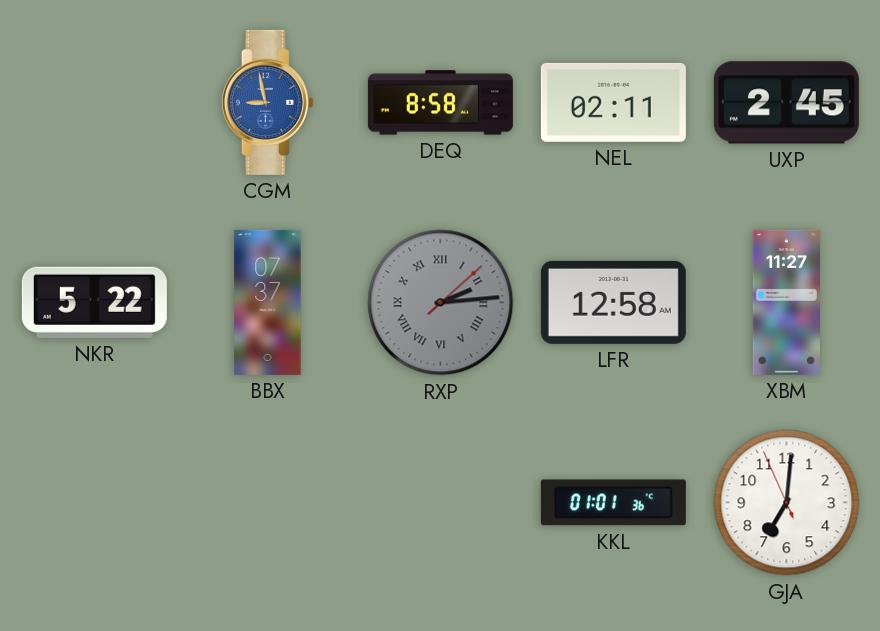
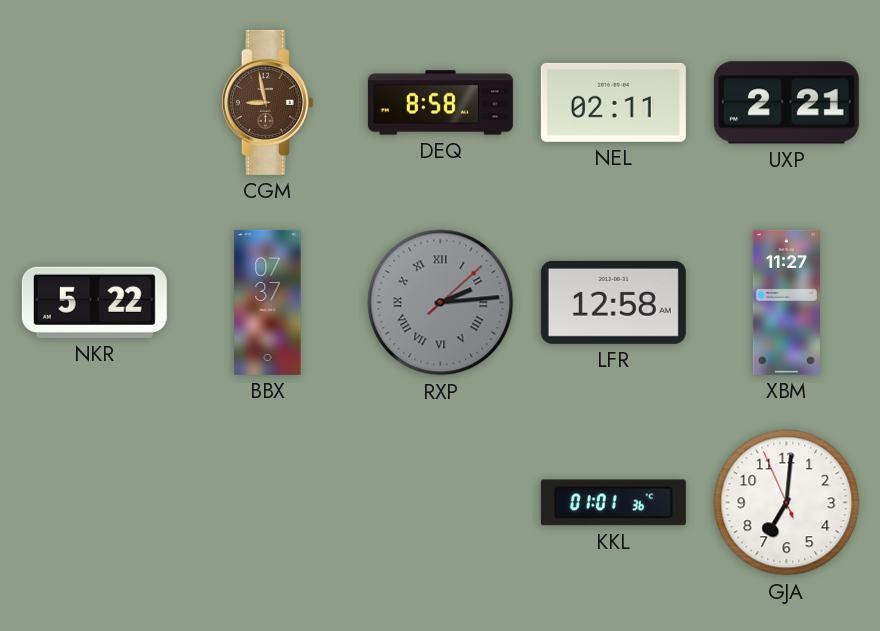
CGM dial: blue -> brown
UXP: 2:45 -> 2:21
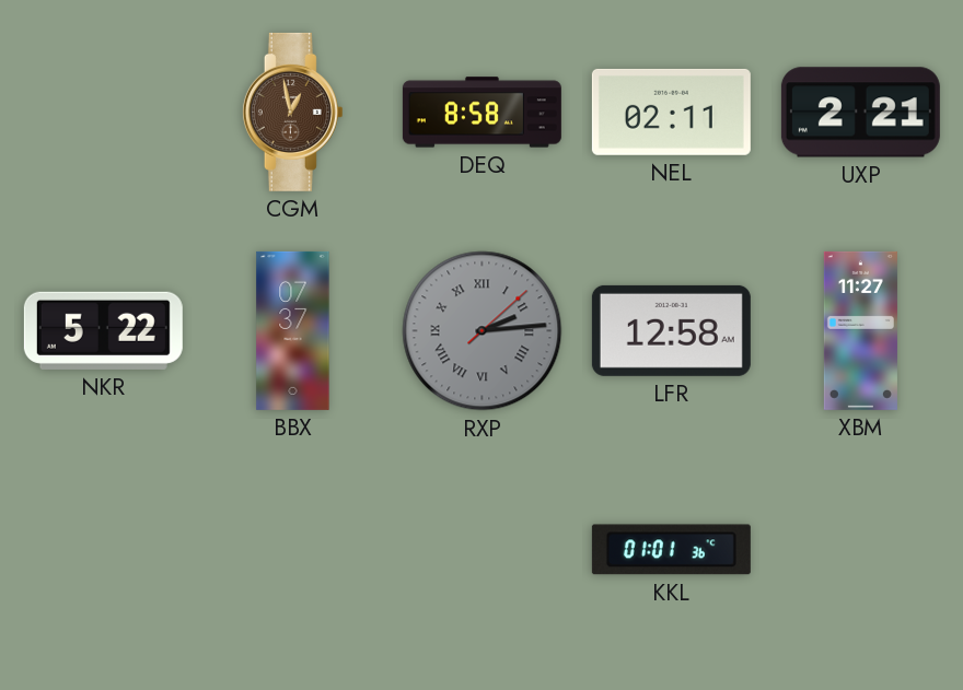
CGM: 8:58 -> 12:58
GJA: 7:00 -> none
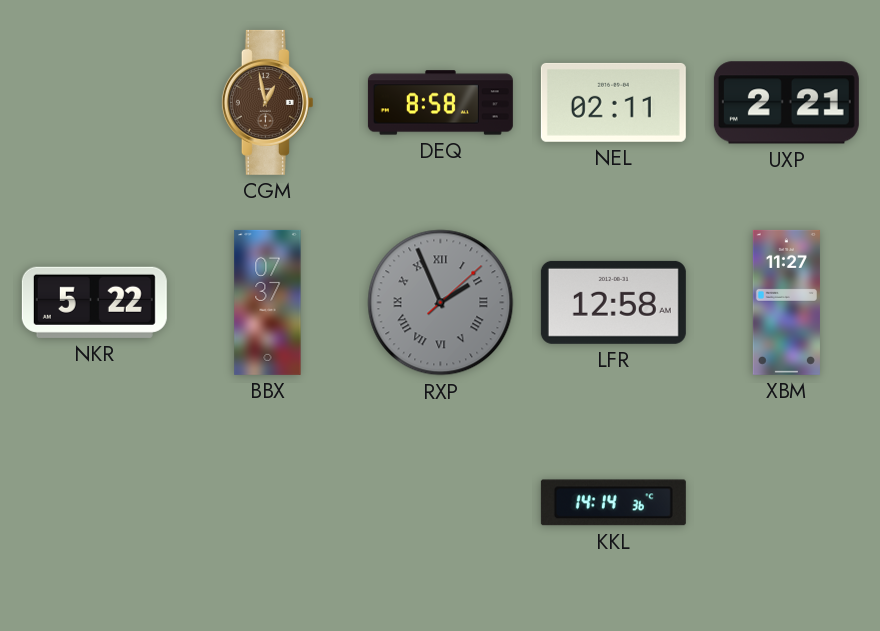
RXP: 2:14 -> 1:56
KKL: 01:01 -> 14:14
